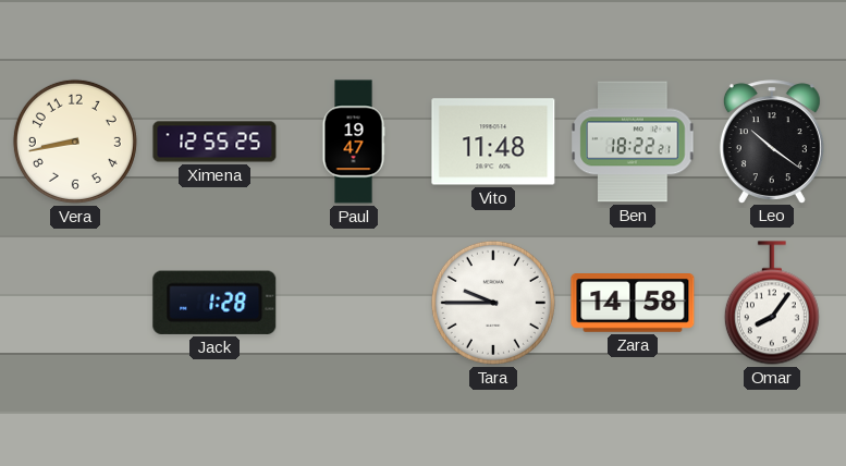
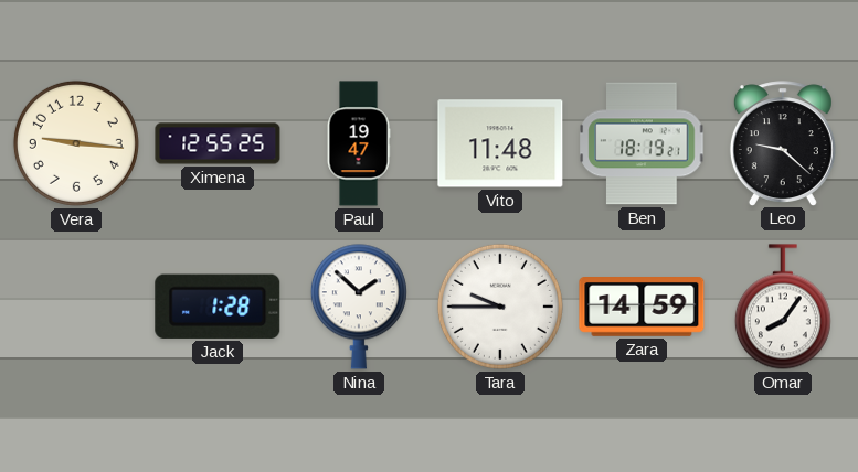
Vera: 8:43 -> 9:16
Ben: 18:22 -> 18:19
Leo: 10:21 -> 9:22
Nina: none -> 1:52
Zara: 14:58 -> 14:59
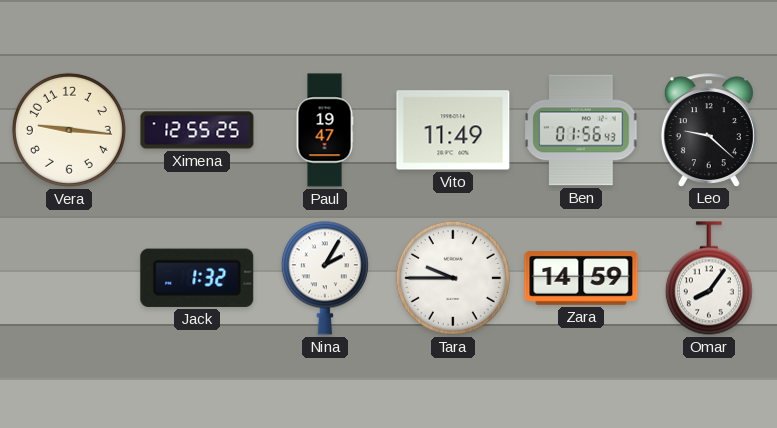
Vito: 11:48 -> 11:49
Ben: 18:19 -> 01:56
Jack: 1:28 -> 1:32
Nina: 1:52 -> 2:05
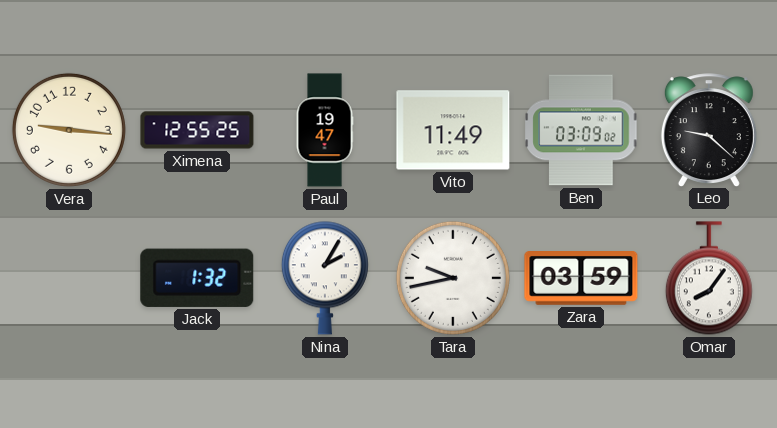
Ben: 01:56 -> 03:09
Tara: 9:45 -> 9:43
Zara: 14:59 -> 03:59
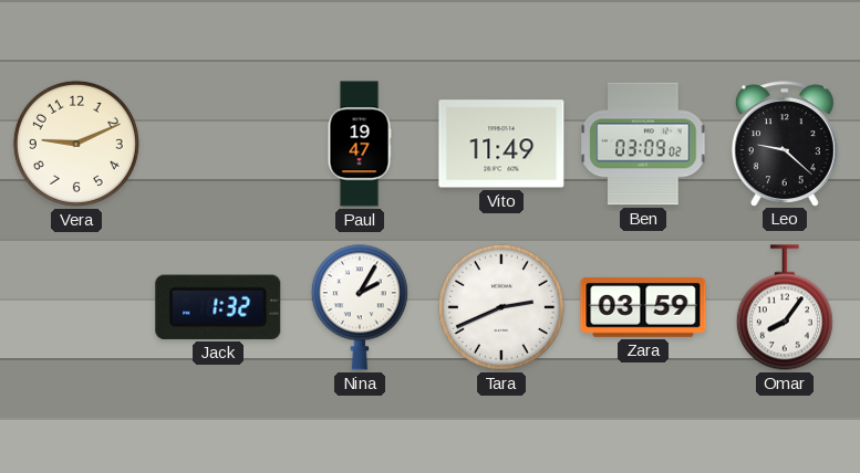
Vera: 9:16 -> 9:11
Ximena: 12:55 -> none
Tara: 9:43 -> 2:41
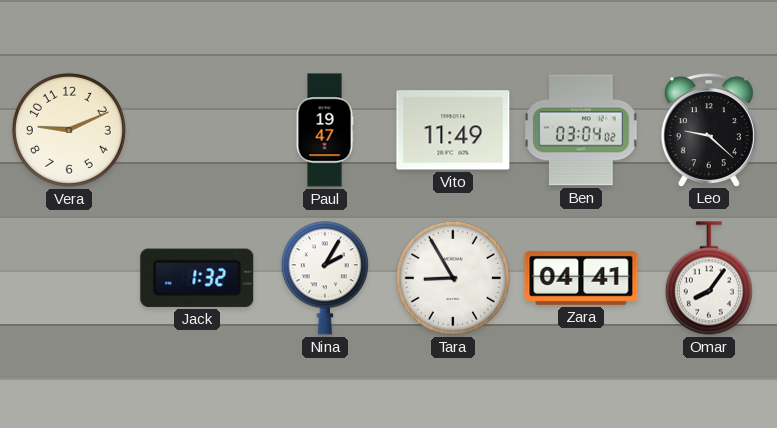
Ben: 03:09 -> 03:04
Tara: 2:41 -> 8:55
Zara: 03:59 -> 04:41
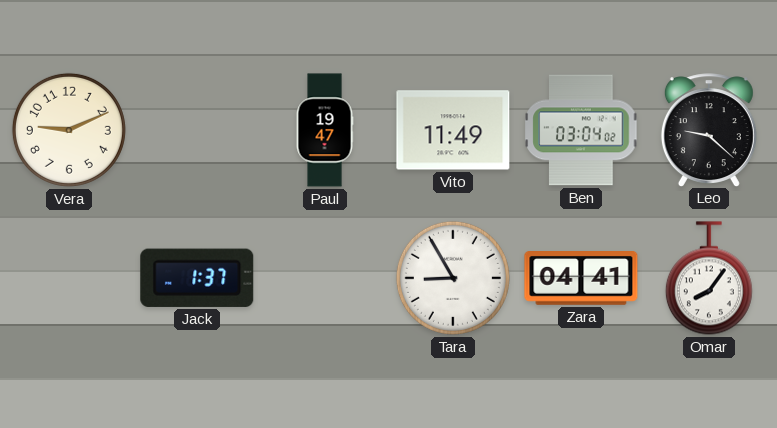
Jack: 1:32 -> 1:37
Nina: 2:05 -> none
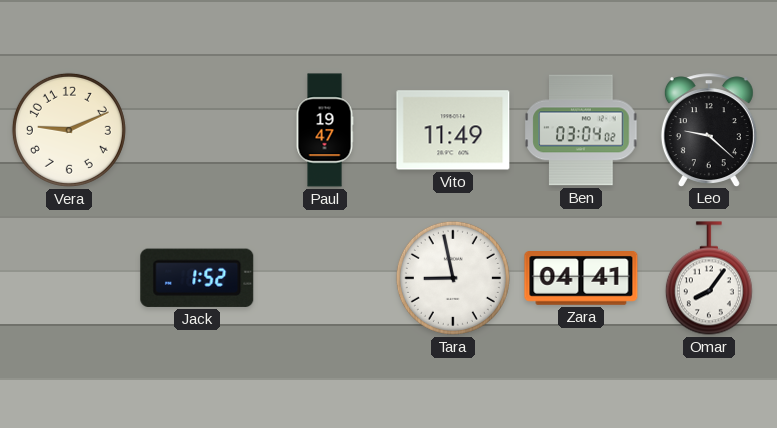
Jack: 1:37 -> 1:52
Tara: 8:55 -> 8:58
